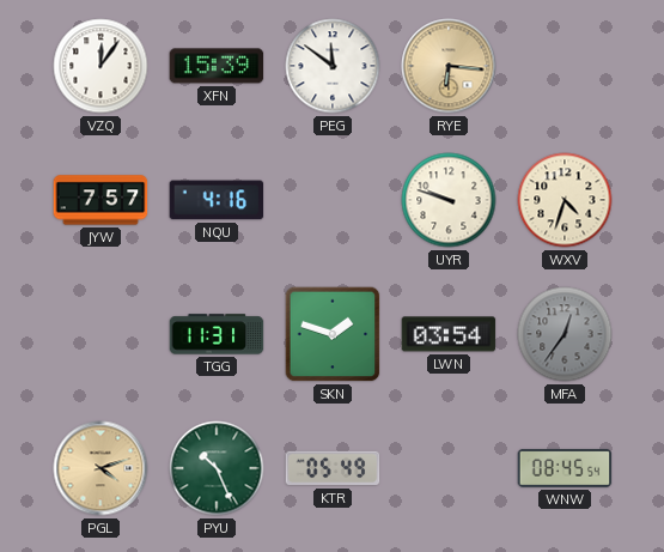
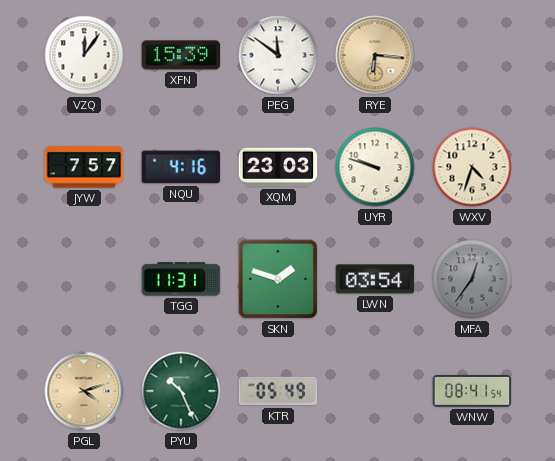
XQM: none -> 23:03
WNW: 08:45 -> 08:41
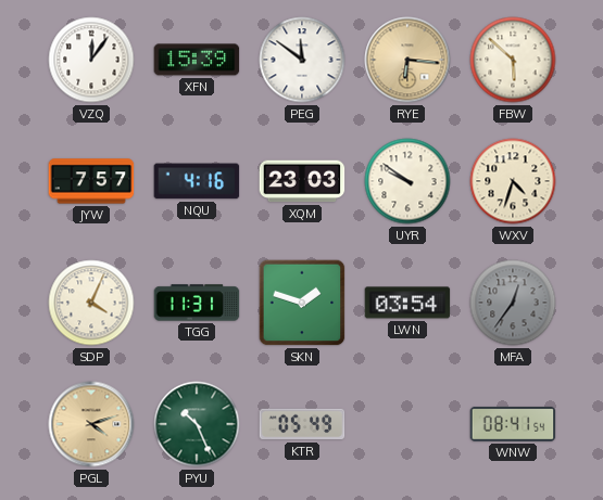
FBW: none -> 5:52
UYR: 9:48 -> 9:51
SDP: none -> 4:04
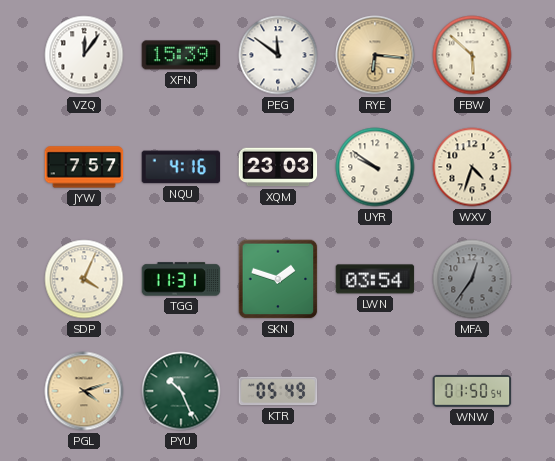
WNW: 08:41 -> 01:50
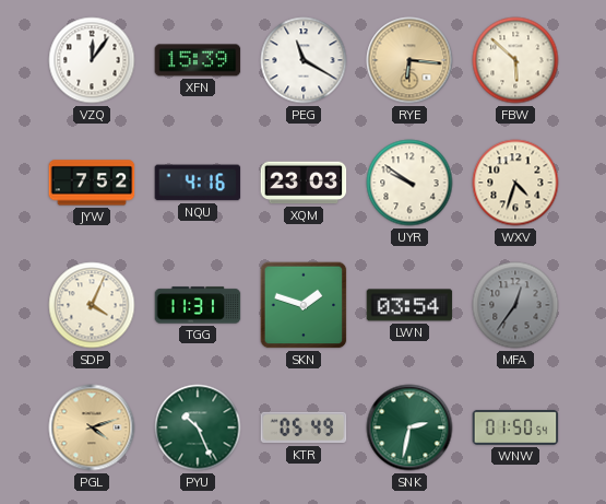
PEG: 11:51 -> 11:20
JYW: 7:57 -> 7:52
SNK: none -> 2:32
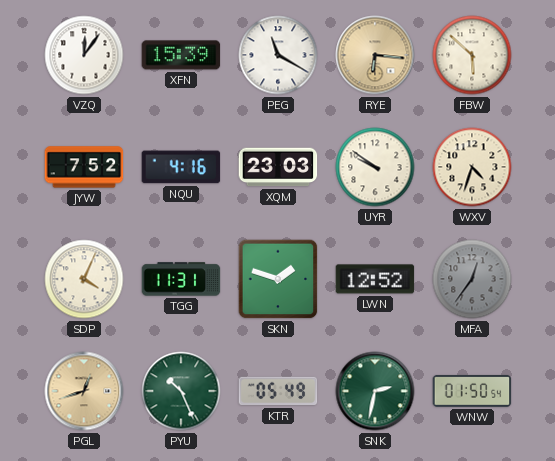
LWN: 03:54 -> 12:52
PGL: 4:12 -> 12:42
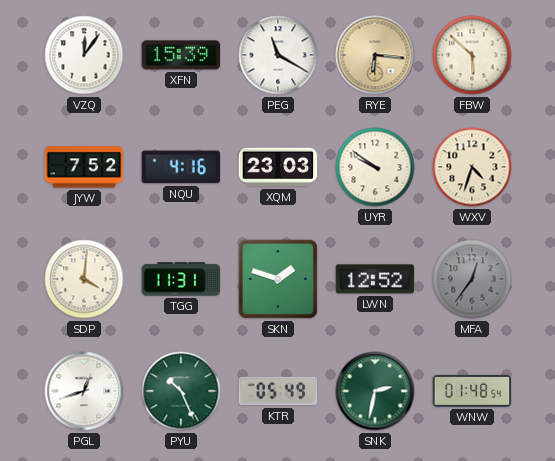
SDP: 4:04 -> 4:01
PGL dial: champagne -> white
WNW: 01:50 -> 01:48
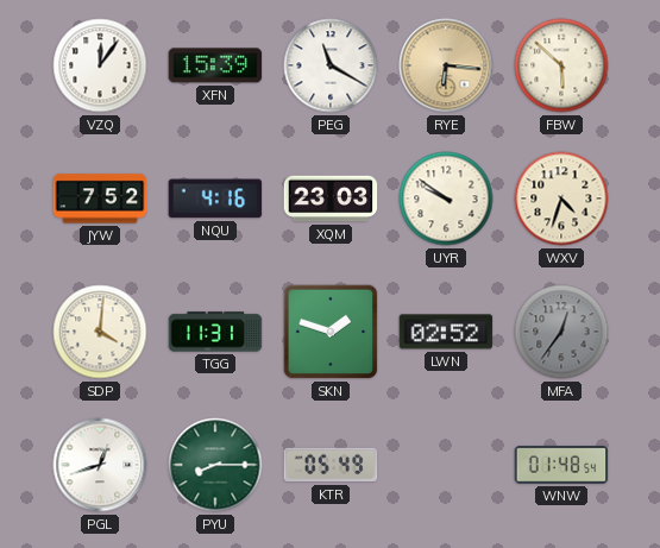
LWN: 12:52 -> 02:52
PYU: 10:26 -> 8:15
SNK: 2:32 -> none
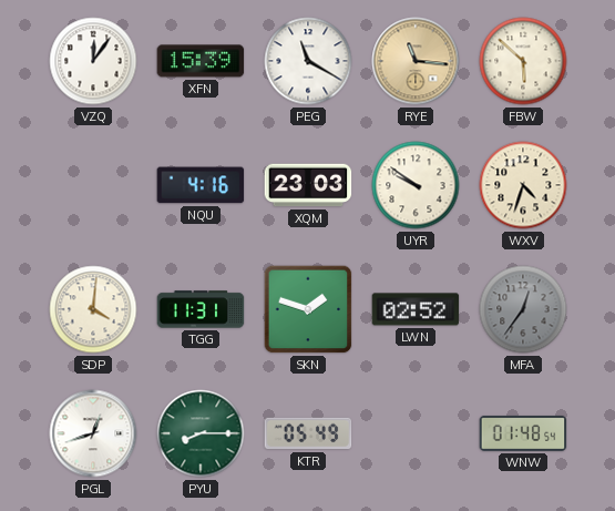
RYE: 6:16 -> 11:16
JYW: 7:52 -> none
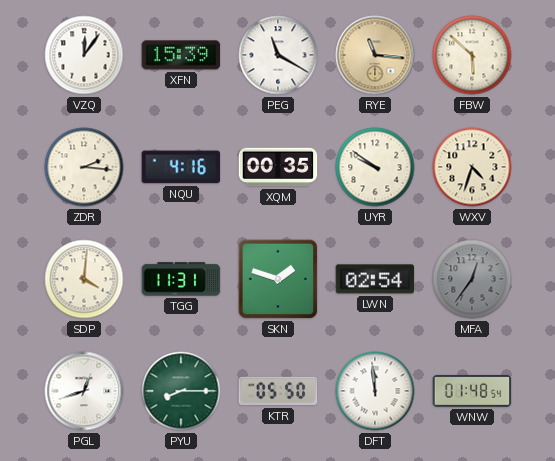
ZDR: none -> 2:16
XQM: 23:03 -> 00:35
LWN: 02:52 -> 02:54
KTR: 05:49 -> 05:50
DFT: none -> 11:59
